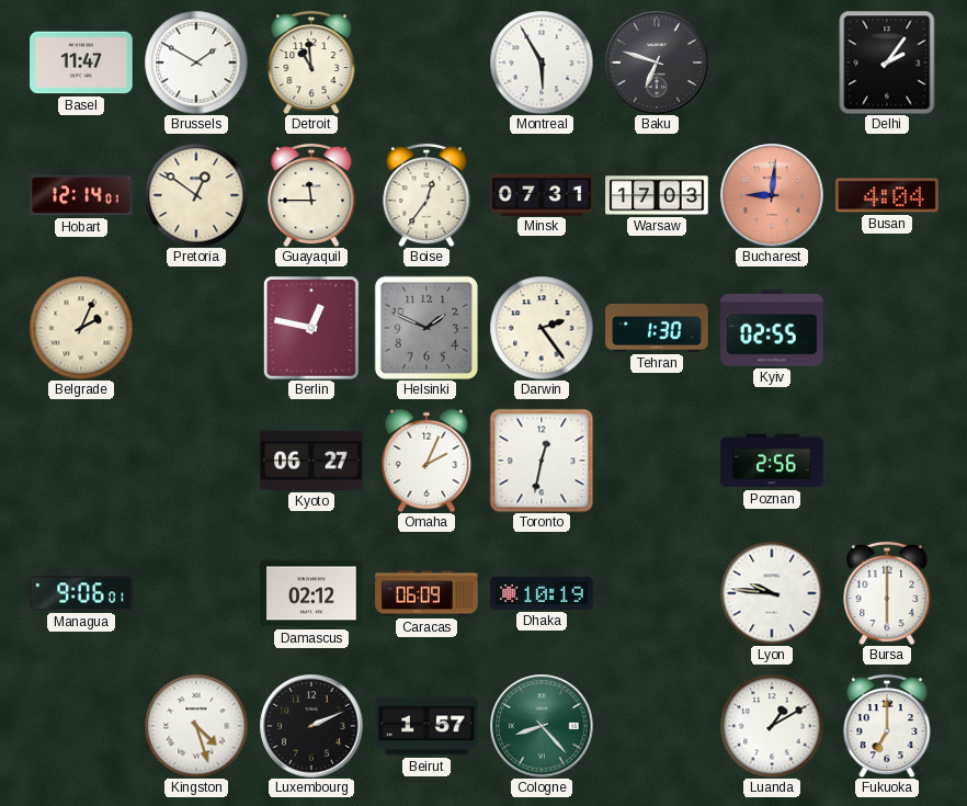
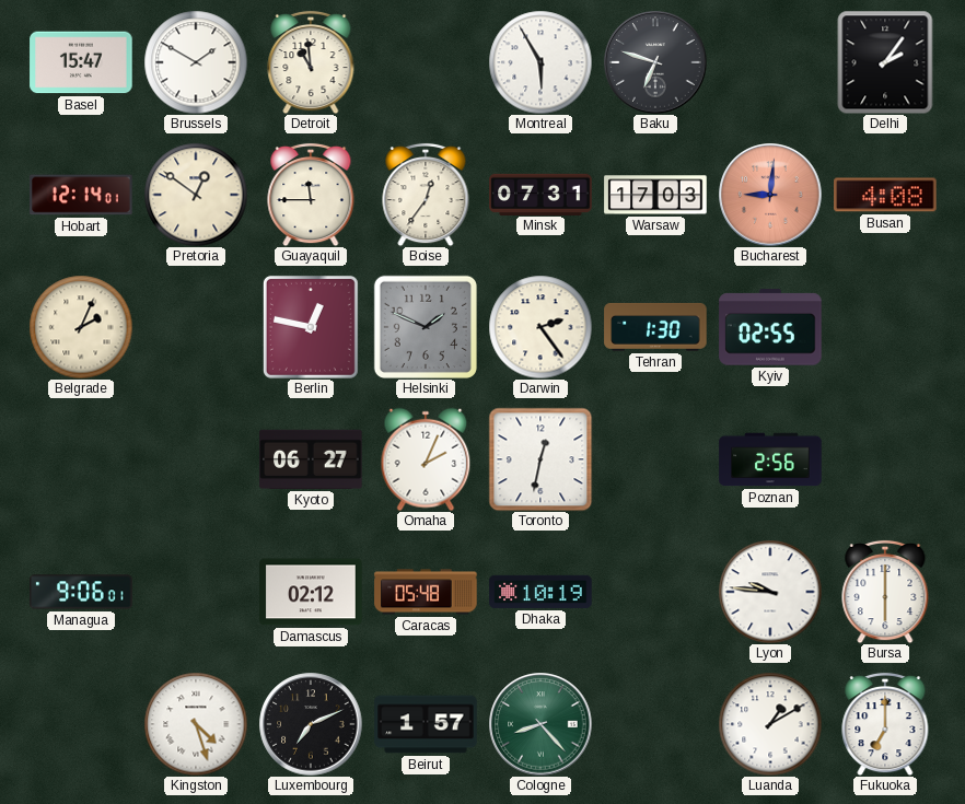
Basel: 11:47 -> 15:47
Busan: 4:04 -> 4:08
Caracas: 06:09 -> 05:48
Luxembourg: 2:11 -> 7:11
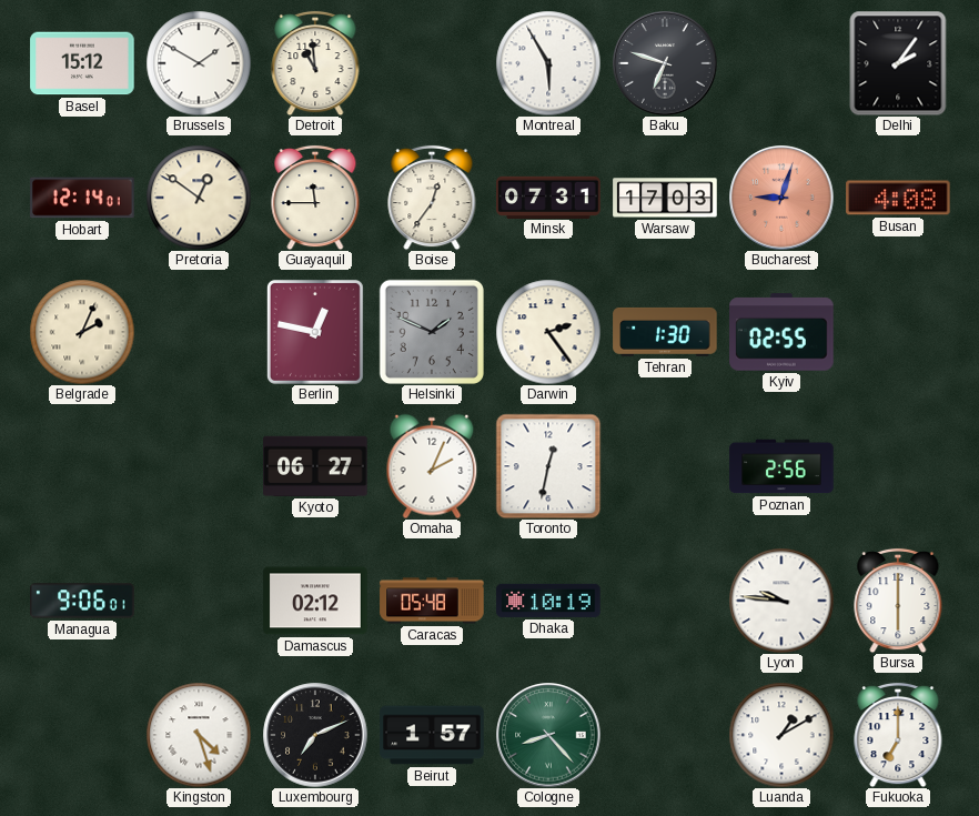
Basel: 15:47 -> 15:12
Bucharest: 9:01 -> 9:03
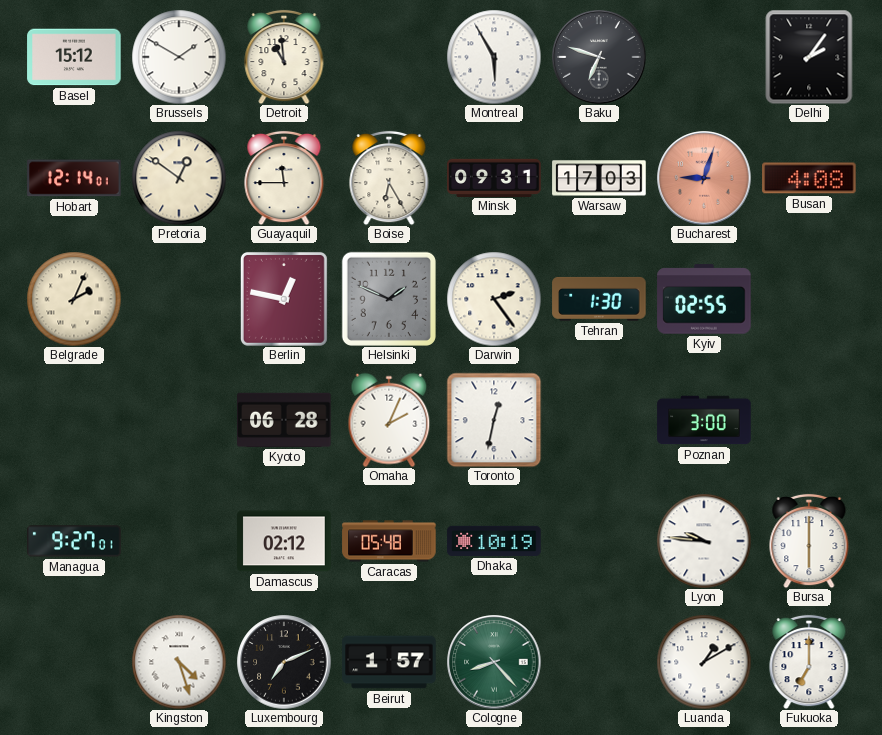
Boise: 12:36 -> 6:25
Minsk: 07:31 -> 09:31
Kyoto: 06:27 -> 06:28
Poznan: 2:56 -> 3:00
Managua: 9:06 -> 9:27
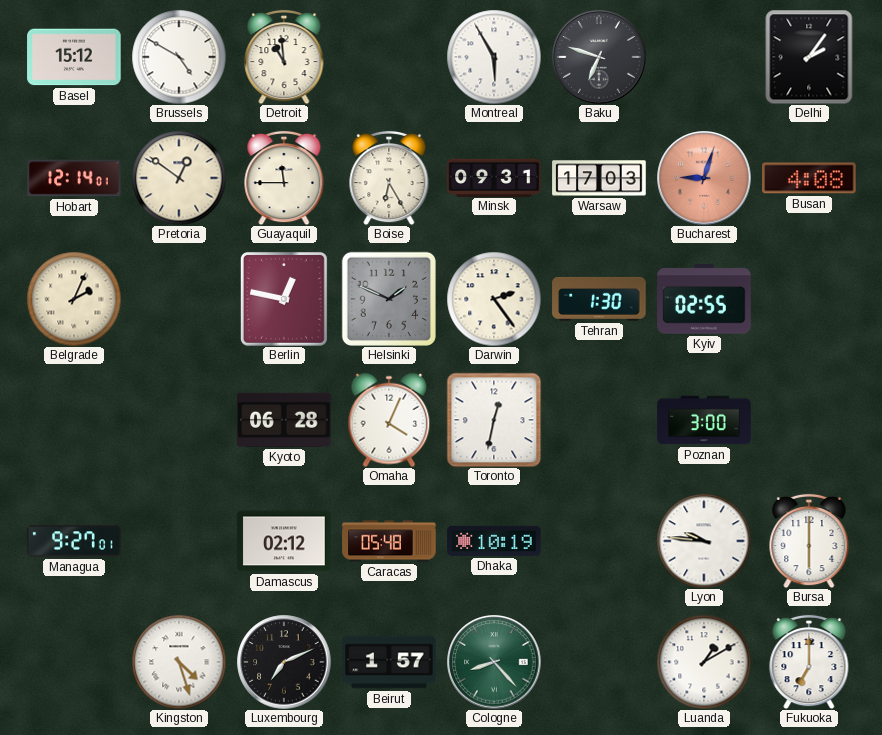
Brussels: 1:50 -> 4:50
Omaha: 2:04 -> 4:04
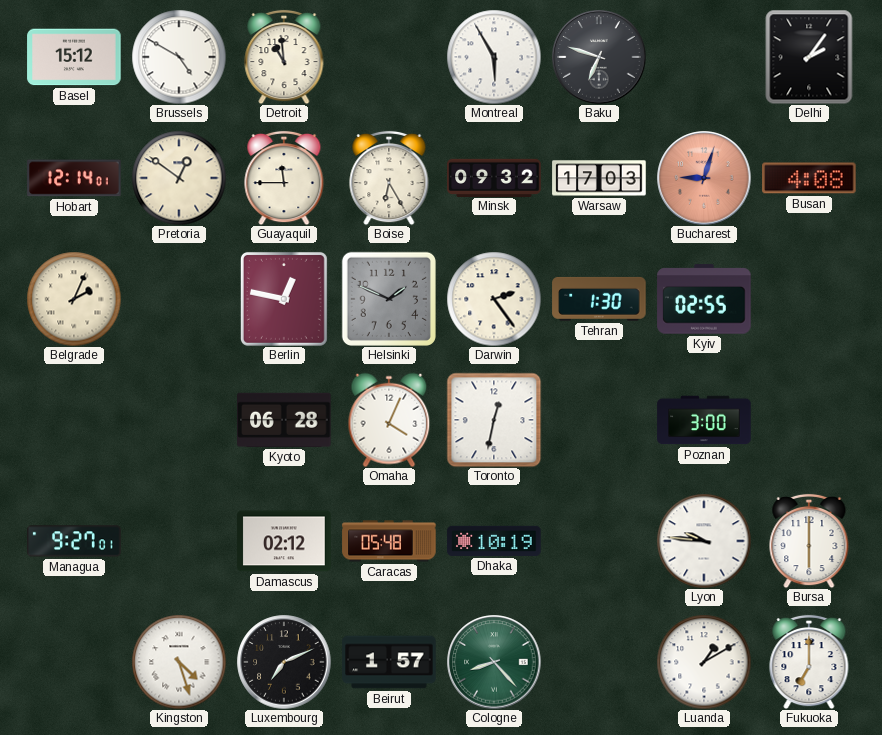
Minsk: 09:31 -> 09:32
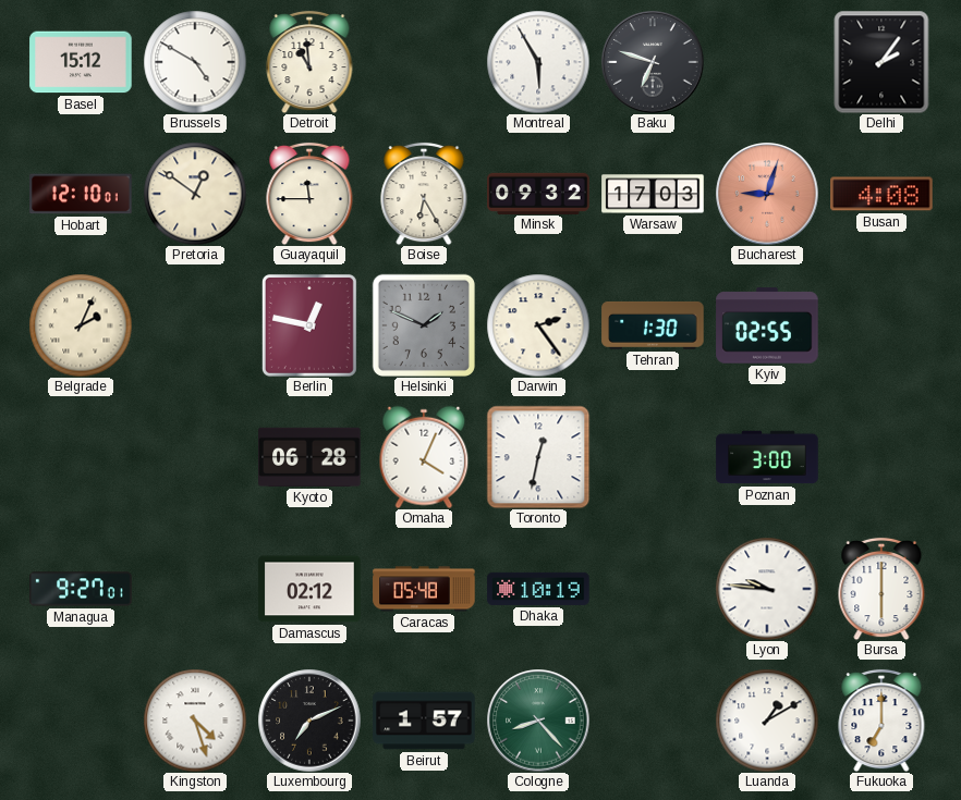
Hobart: 12:14 -> 12:10
